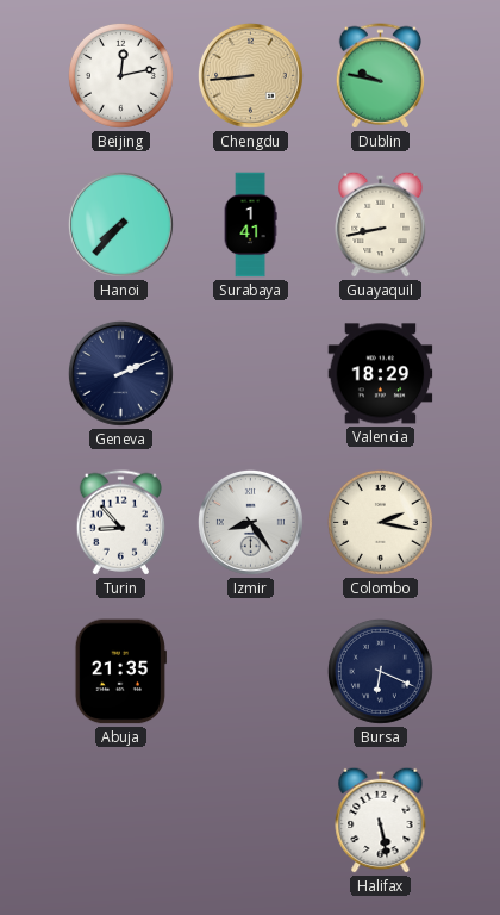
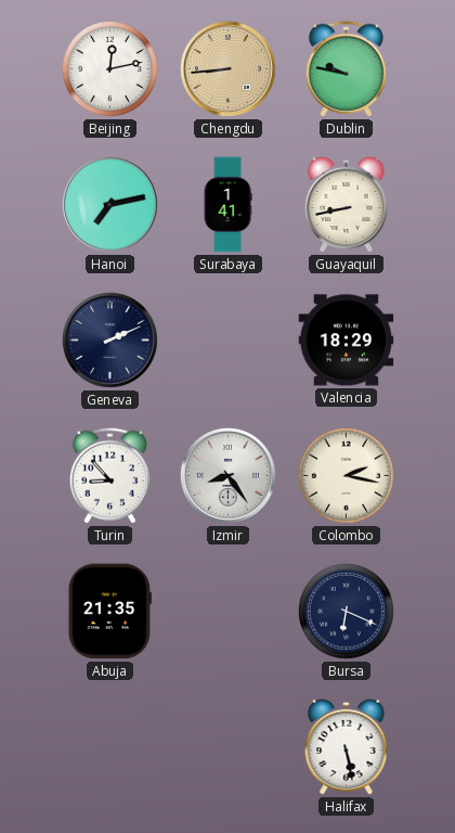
Hanoi: 7:37 -> 7:13
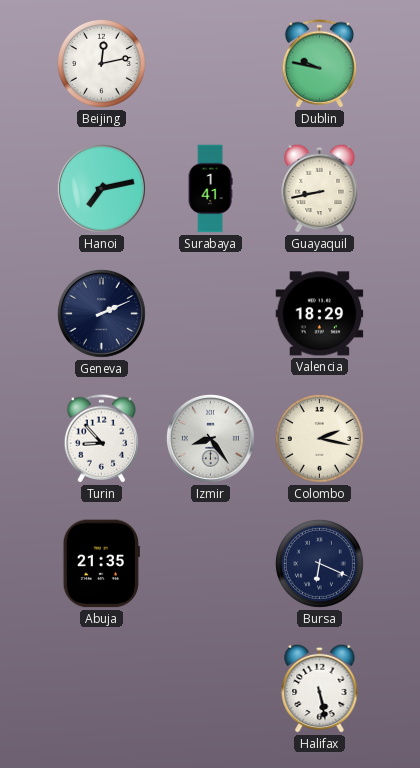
Chengdu: 8:44 -> none
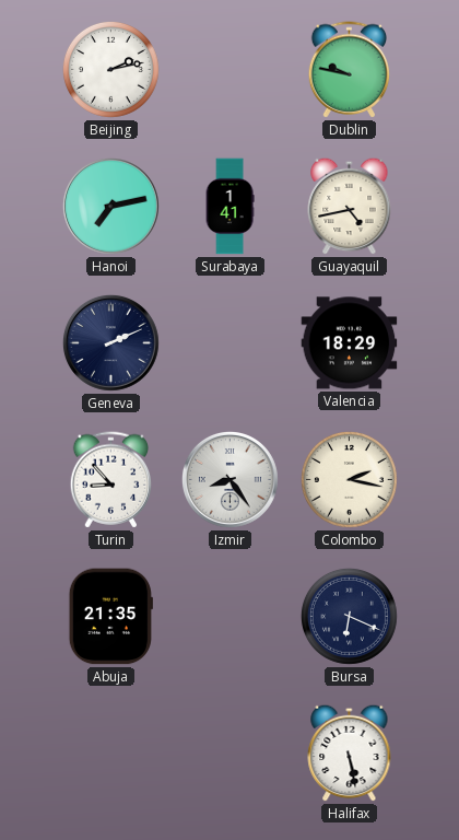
Beijing: 12:13 -> 2:13
Guayaquil: 8:43 -> 4:43
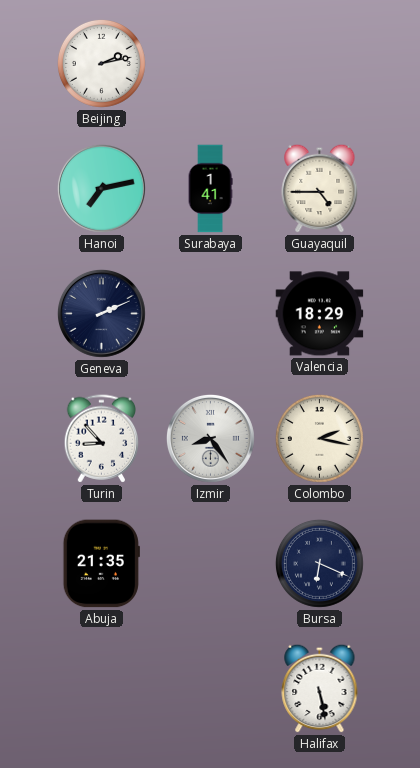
Dublin: 9:47 -> none
Guayaquil: 4:43 -> 4:45
